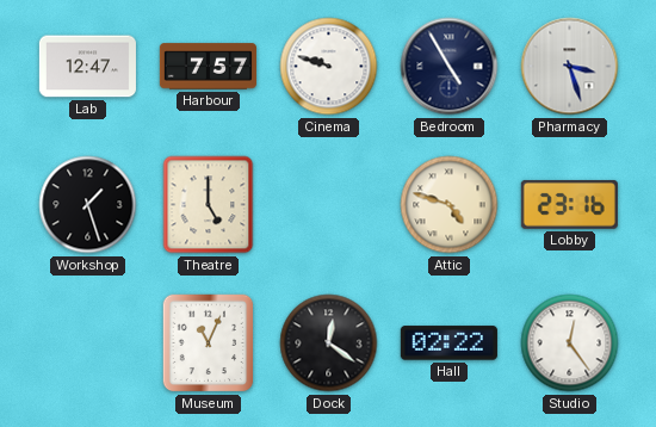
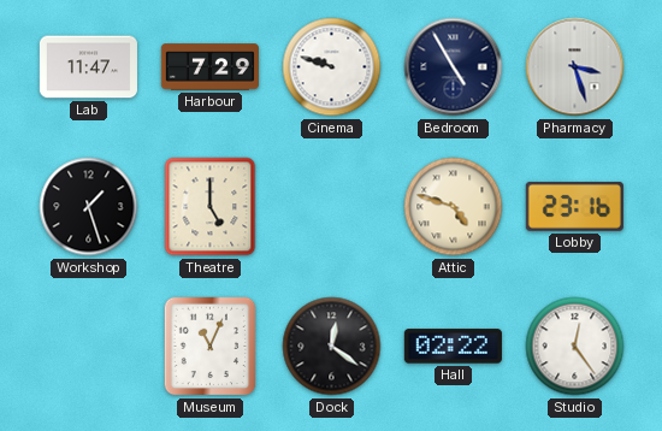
Lab: 12:47 -> 11:47
Harbour: 7:57 -> 7:29
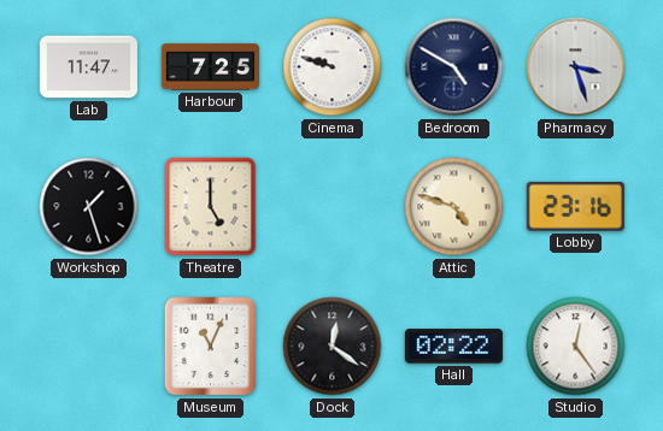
Harbour: 7:29 -> 7:25
Bedroom: 4:55 -> 4:50
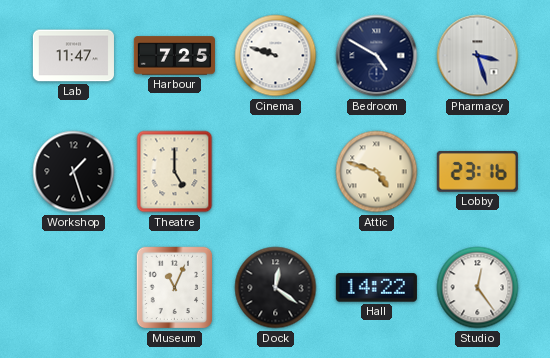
Hall: 02:22 -> 14:22
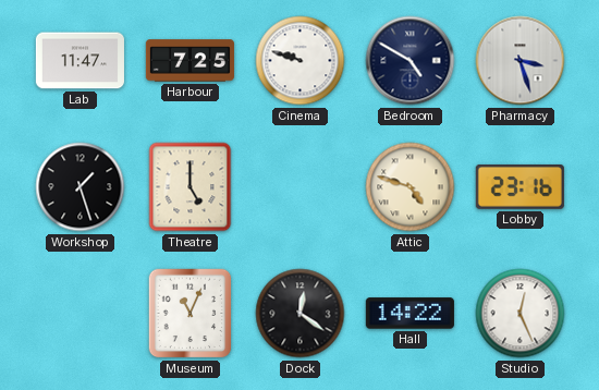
Studio: 12:24 -> 12:26
